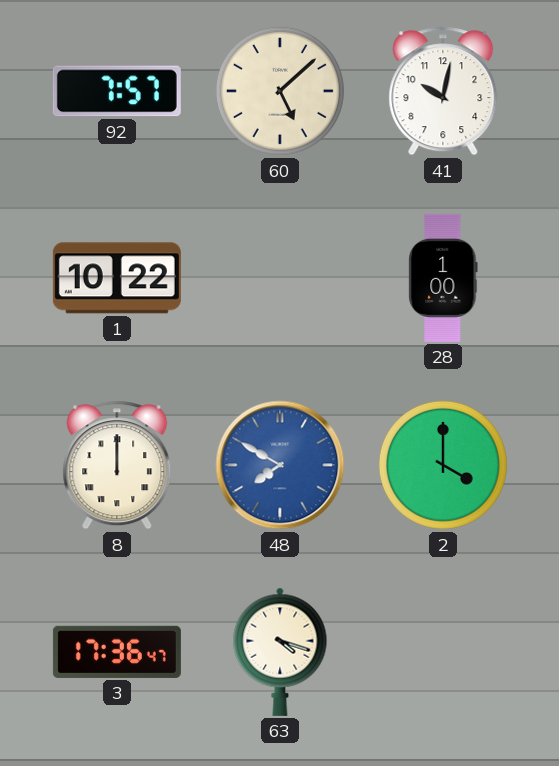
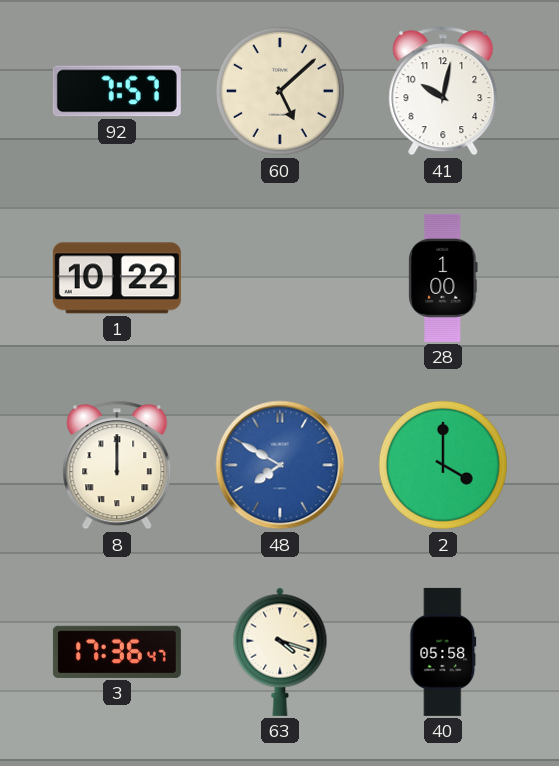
40: none -> 05:58
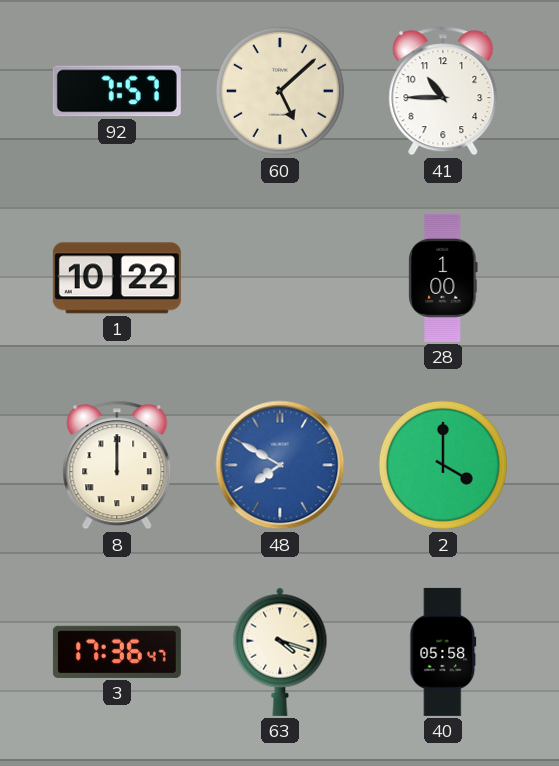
41: 10:02 -> 10:45
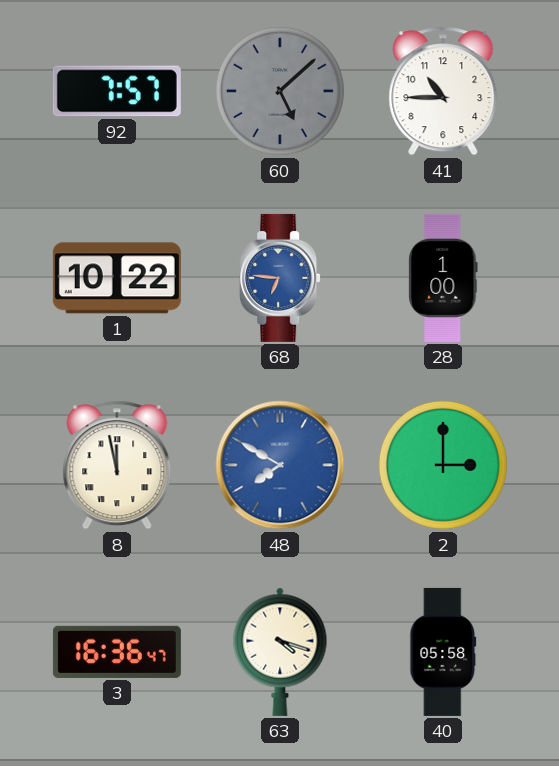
60 dial: cream -> grey
68: none -> 6:46
8: 12:00 -> 11:58
2: 4:00 -> 3:00
3: 17:36 -> 16:36
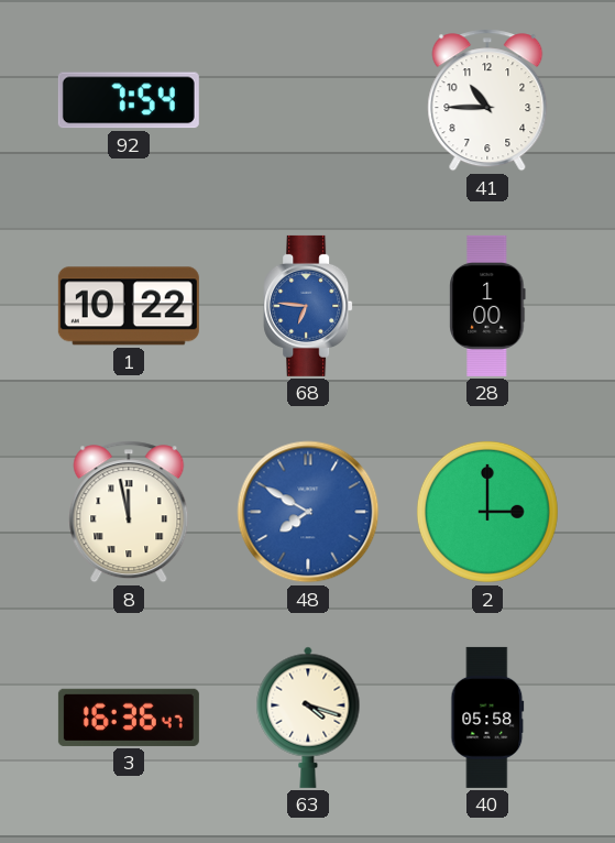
92: 7:57 -> 7:54
60: 5:08 -> none
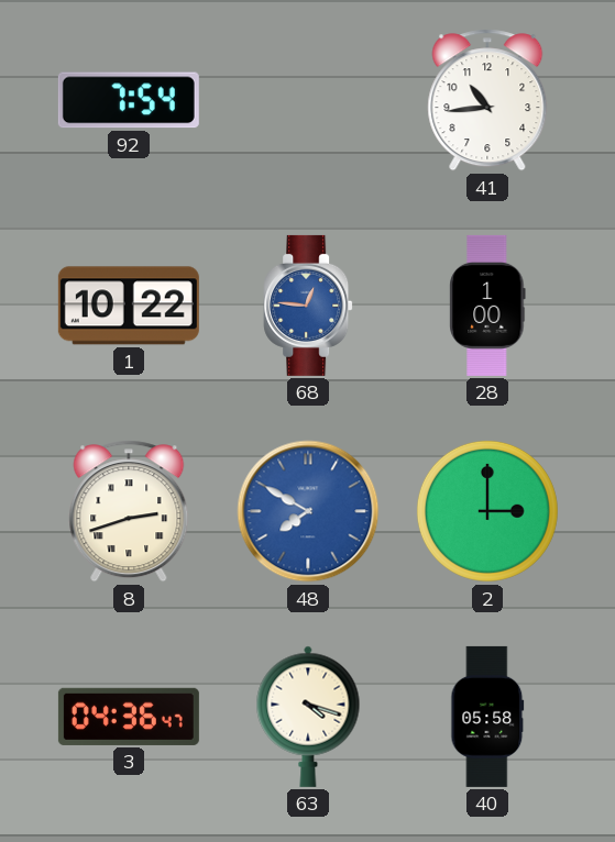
41: 10:45 -> 10:44
68: 6:46 -> 12:46
8: 11:58 -> 2:42
3: 16:36 -> 04:36
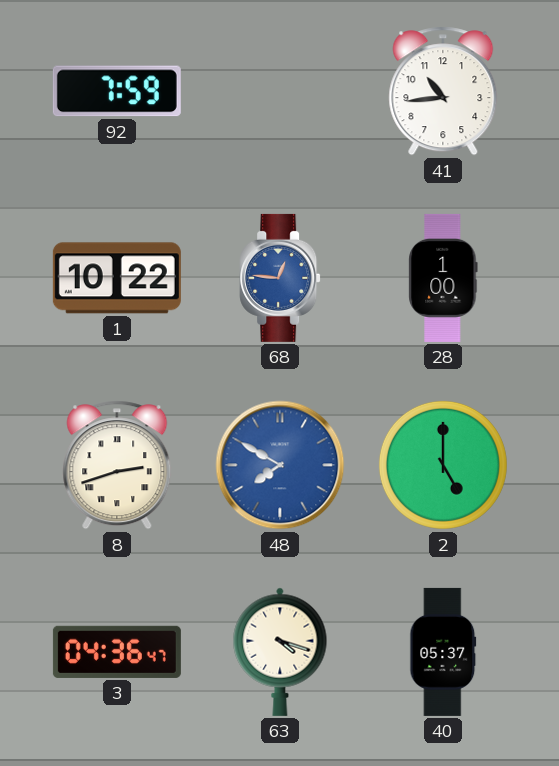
92: 7:54 -> 7:59
2: 3:00 -> 5:00
40: 05:58 -> 05:37
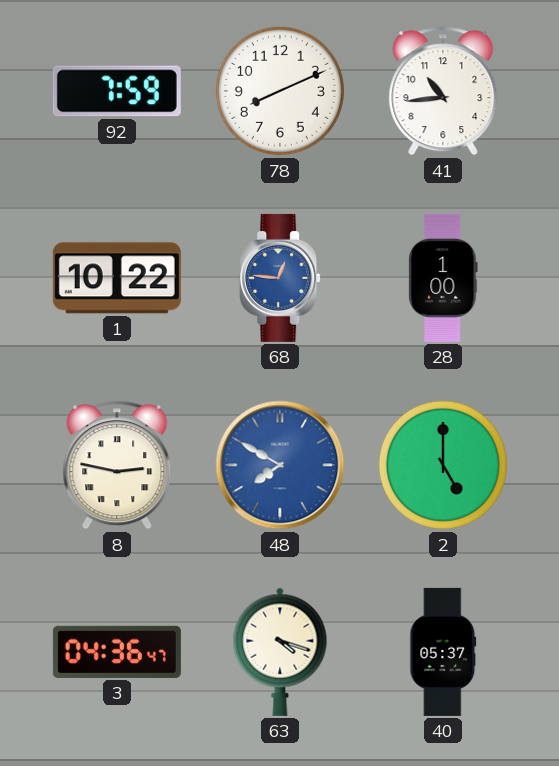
78: none -> 8:11
8: 2:42 -> 2:47
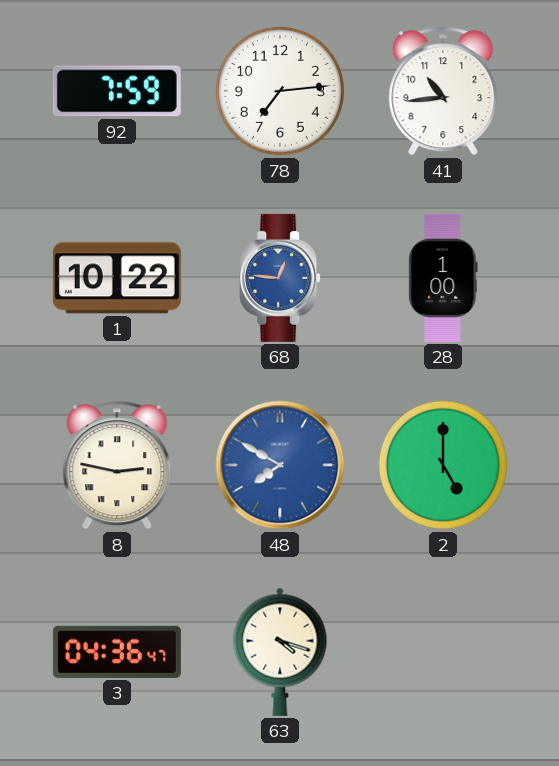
78: 8:11 -> 7:14
40: 05:37 -> none
